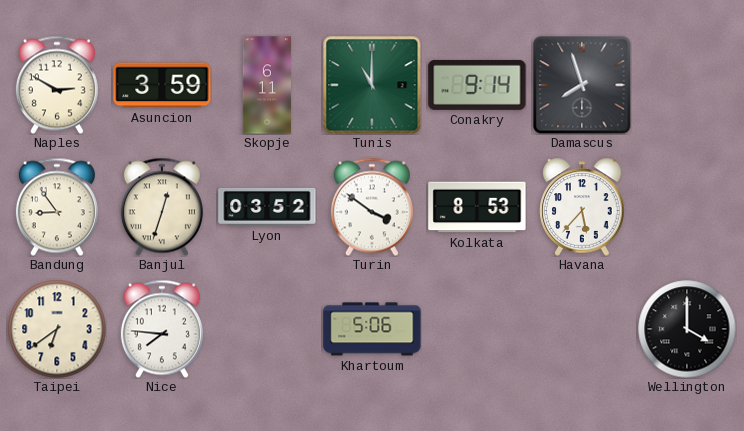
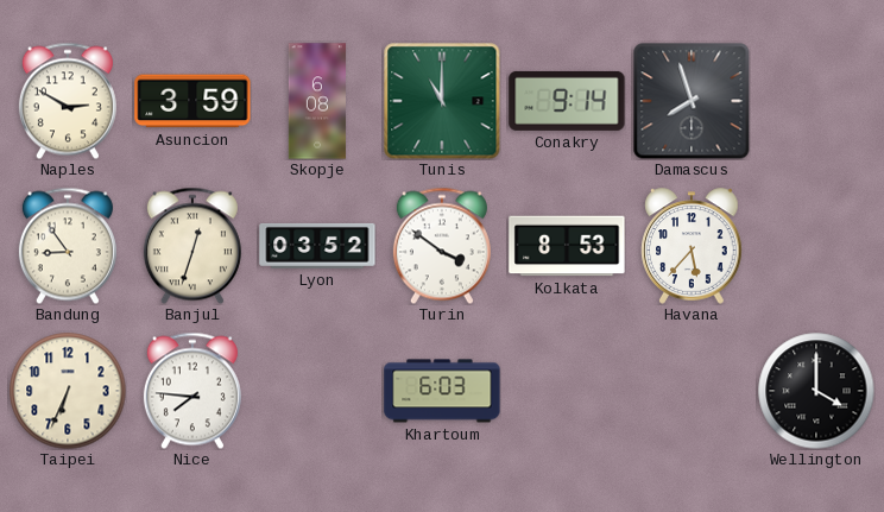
Skopje: 6:11 -> 6:08
Taipei: 6:39 -> 6:34
Khartoum: 5:06 -> 6:03
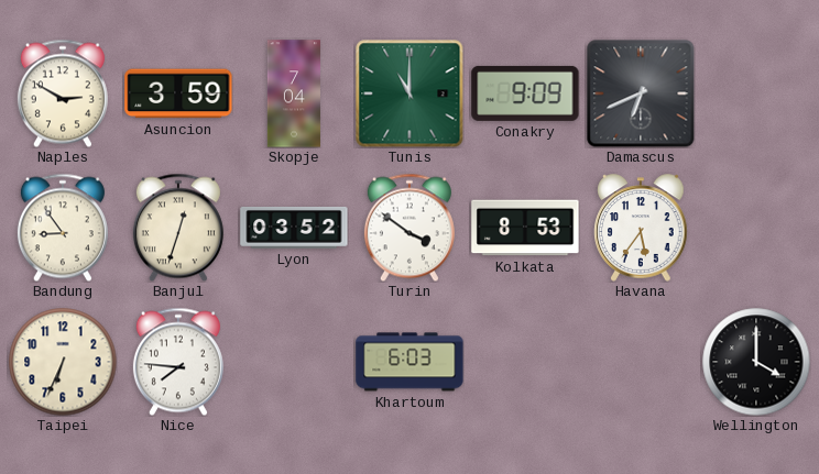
Skopje: 6:08 -> 7:04
Conakry: 9:14 -> 9:09
Damascus: 7:57 -> 6:41
Havana: 5:37 -> 5:36
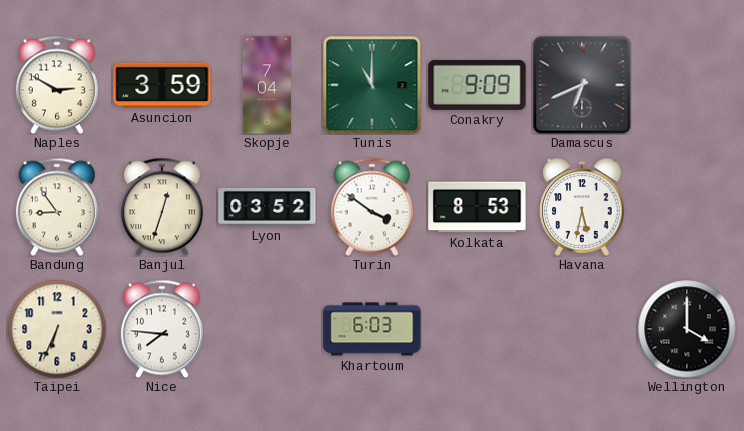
Havana: 5:36 -> 5:32
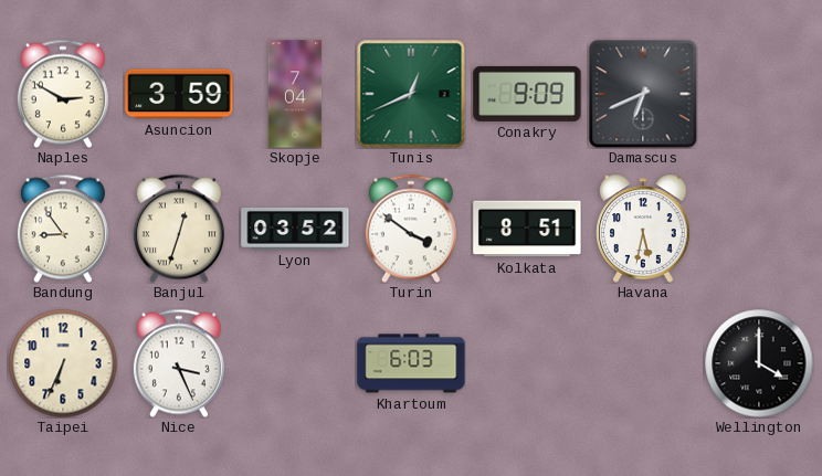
Tunis: 11:00 -> 12:41
Kolkata: 8:53 -> 8:51
Nice: 7:46 -> 3:26
